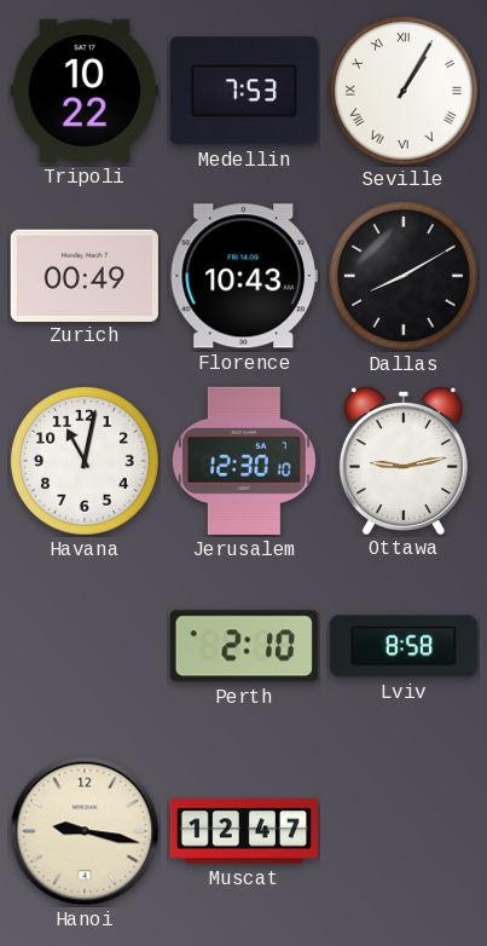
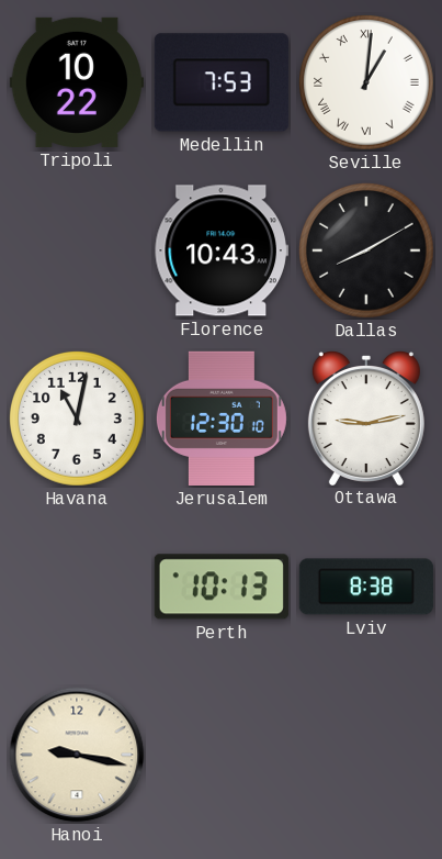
Seville: 1:05 -> 1:01
Zurich: 00:49 -> none
Perth: 2:10 -> 10:13
Lviv: 8:58 -> 8:38
Muscat: 12:47 -> none
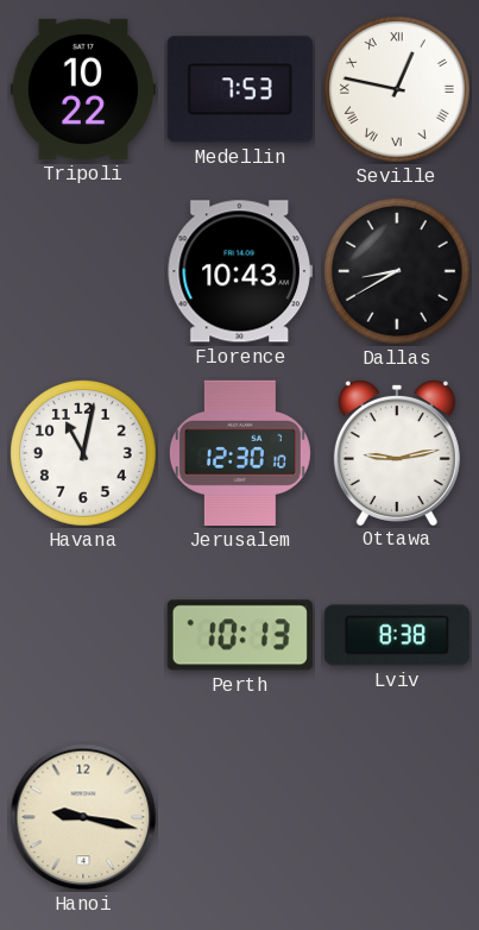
Seville: 1:01 -> 12:47
Dallas: 8:10 -> 8:40
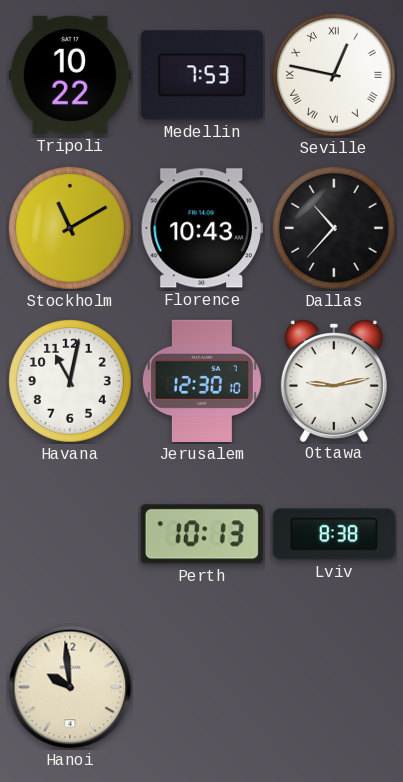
Stockholm: none -> 11:10
Dallas: 8:40 -> 10:37
Hanoi: 9:17 -> 9:59
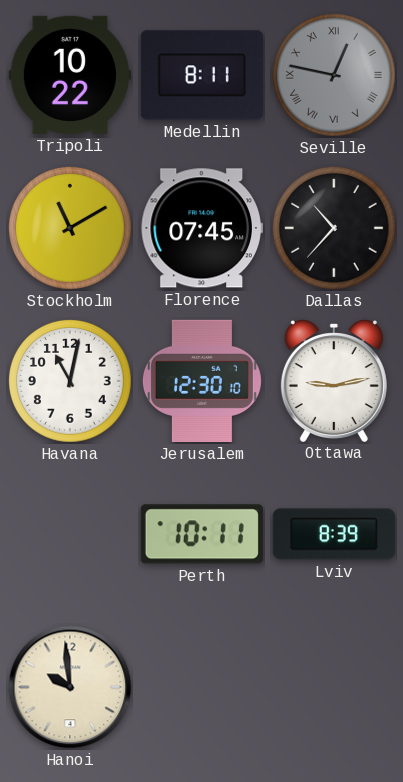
Medellin: 7:53 -> 8:11
Seville dial: white -> grey
Florence: 10:43 -> 07:45
Perth: 10:13 -> 10:11
Lviv: 8:38 -> 8:39
